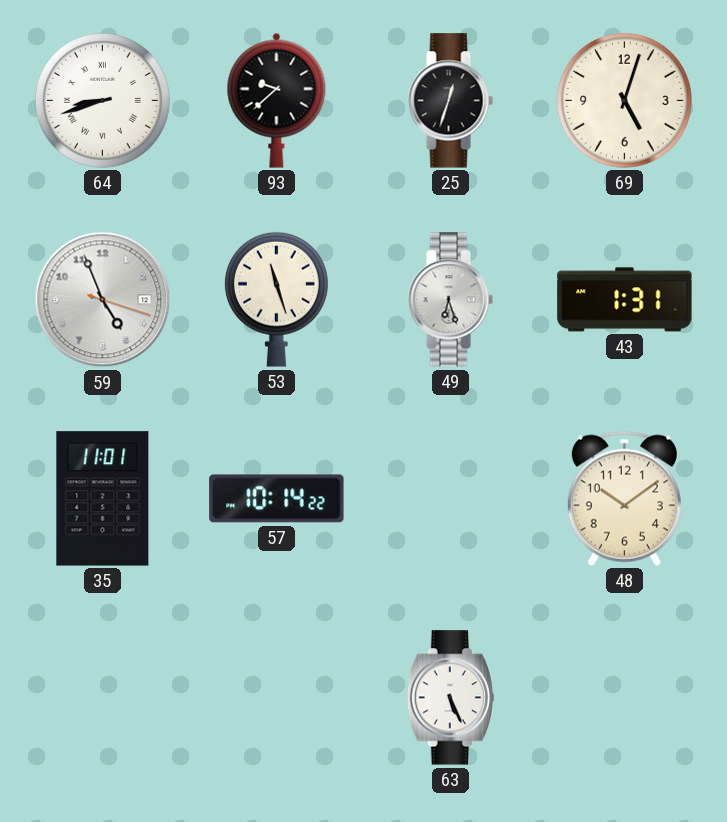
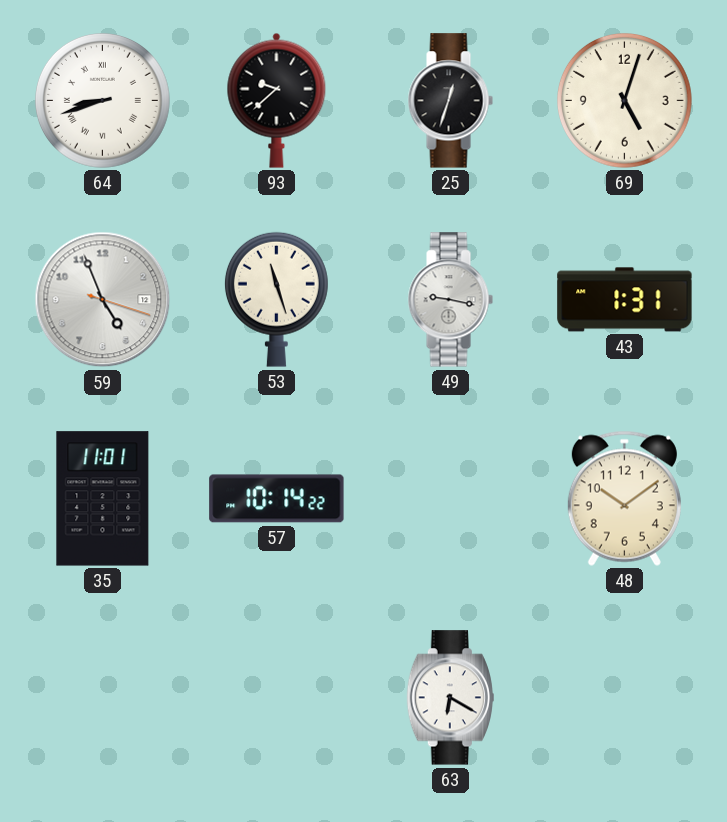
49: 6:27 -> 9:17
63: 5:26 -> 6:20
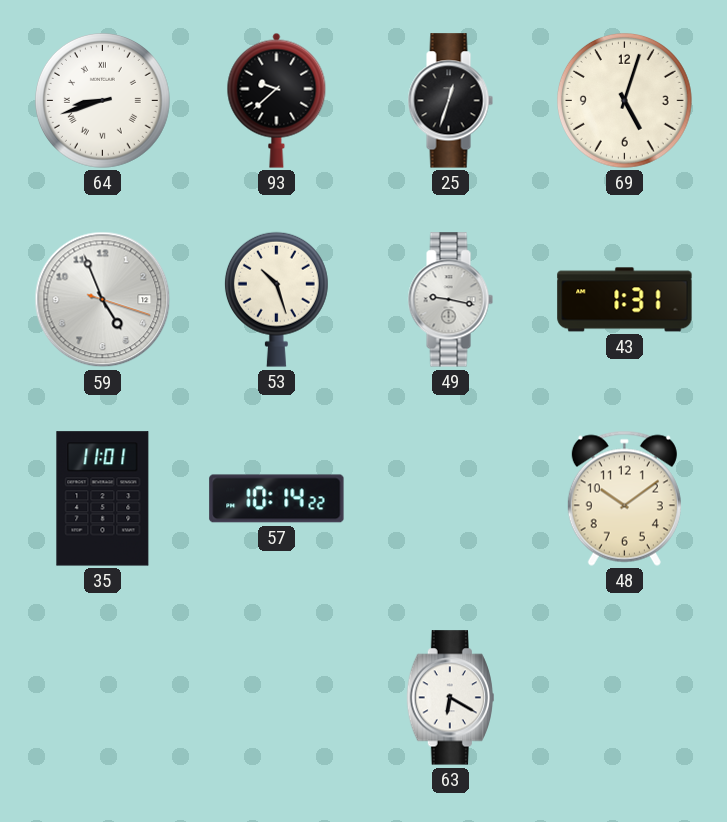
53: 11:27 -> 10:27
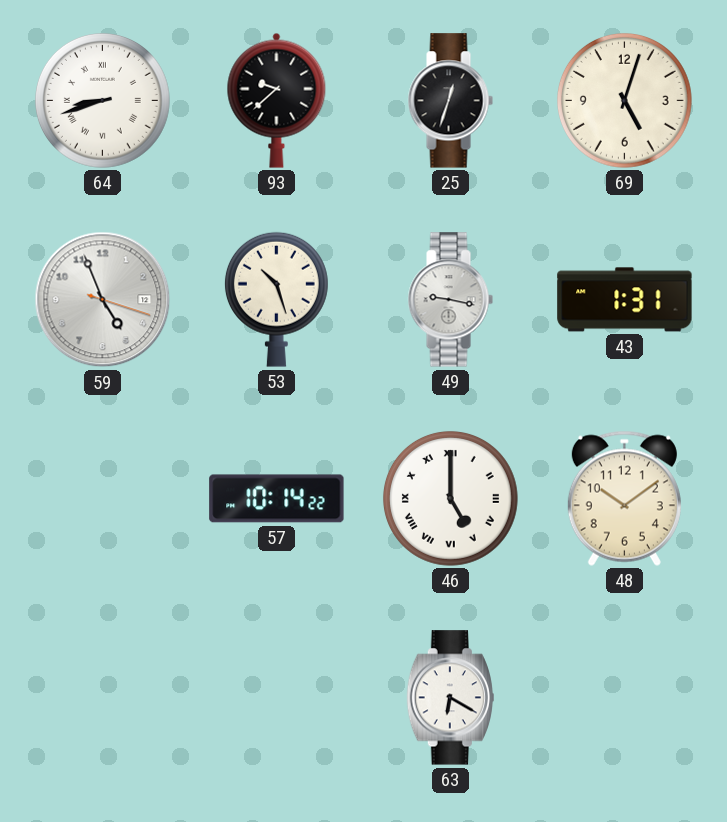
35: 11:01 -> none
46: none -> 5:00
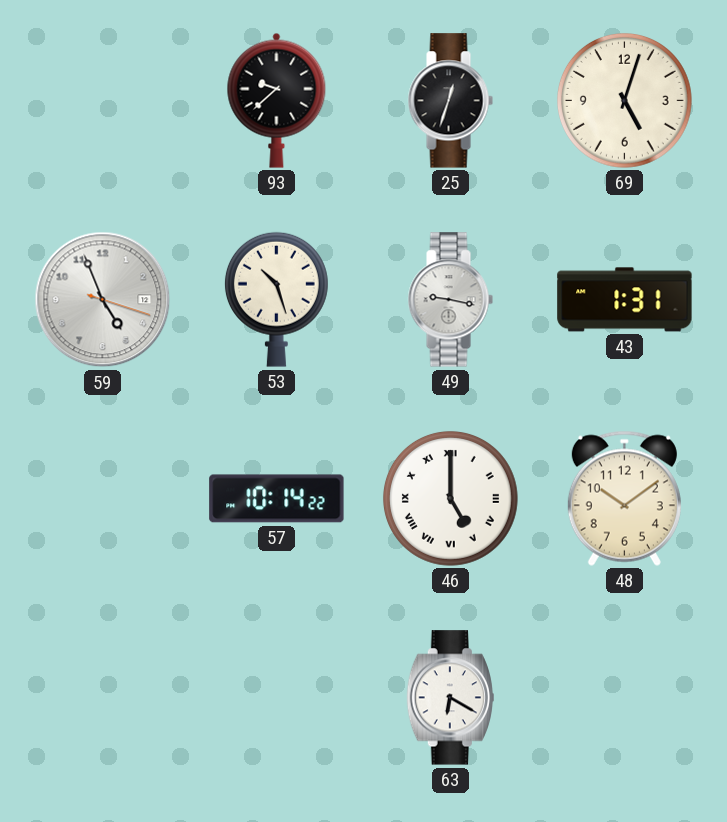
64: 8:42 -> none
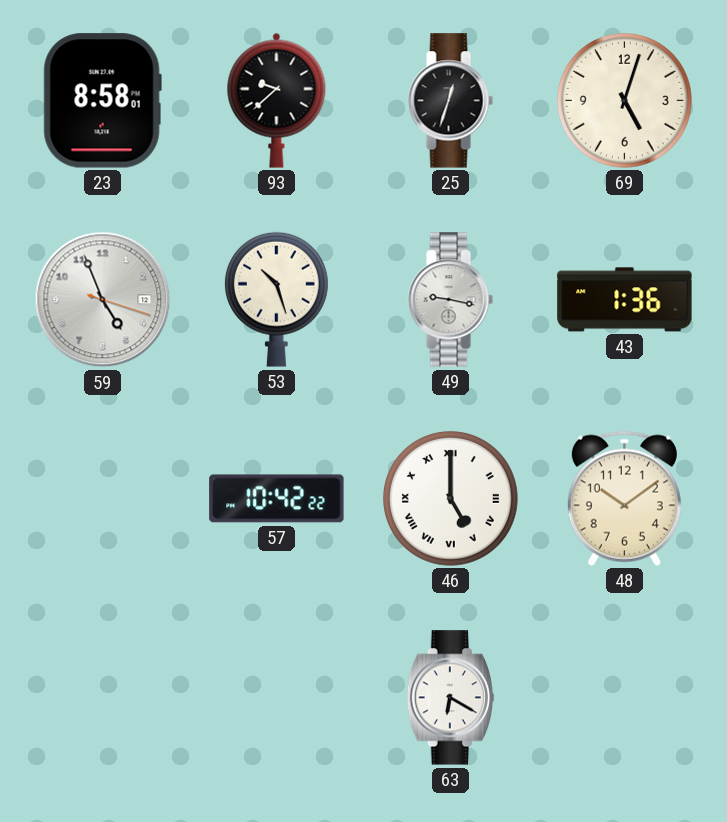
23: none -> 8:58
43: 1:31 -> 1:36
57: 10:14 -> 10:42
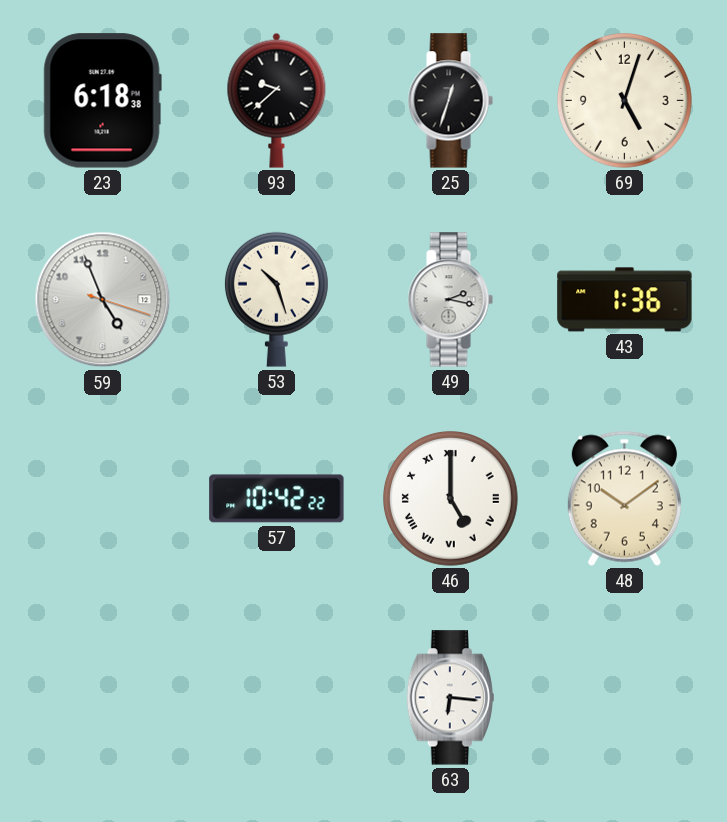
23: 8:58 -> 6:18
49: 9:17 -> 2:17
63: 6:20 -> 6:16
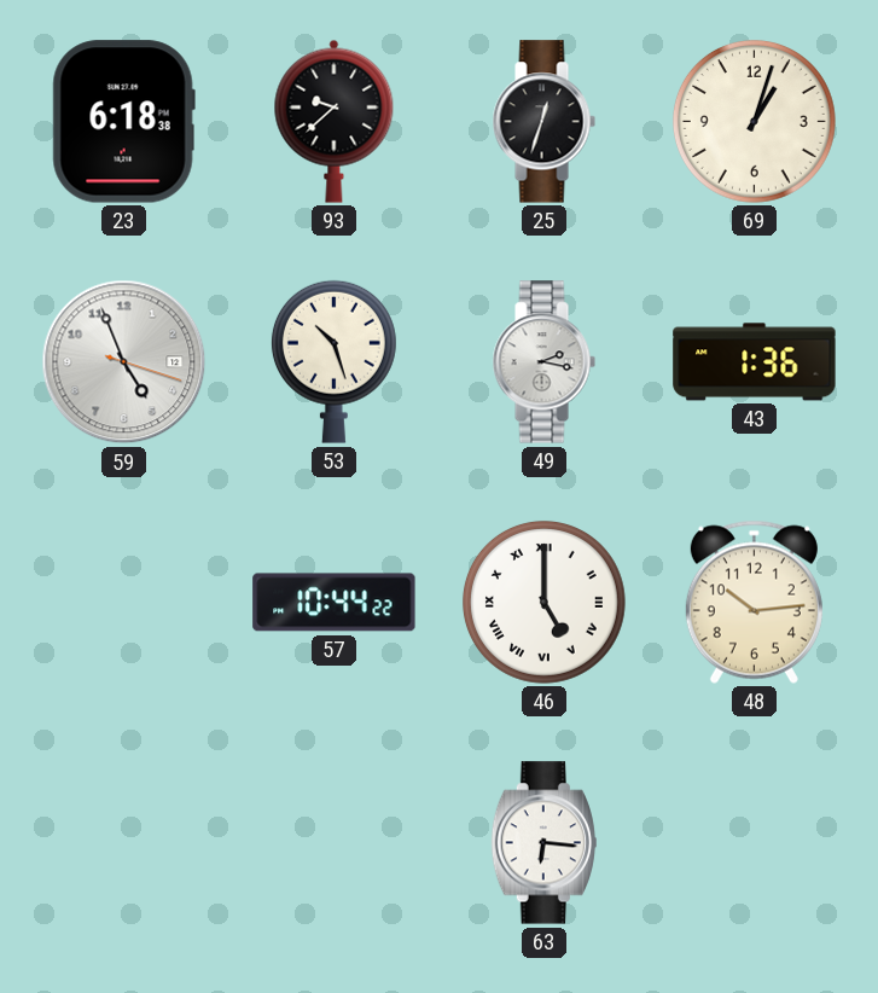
69: 5:03 -> 1:03
57: 10:42 -> 10:44
48: 10:09 -> 10:14
